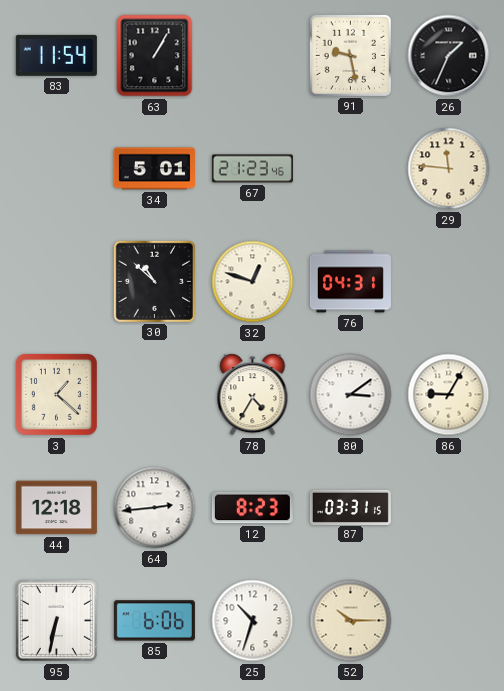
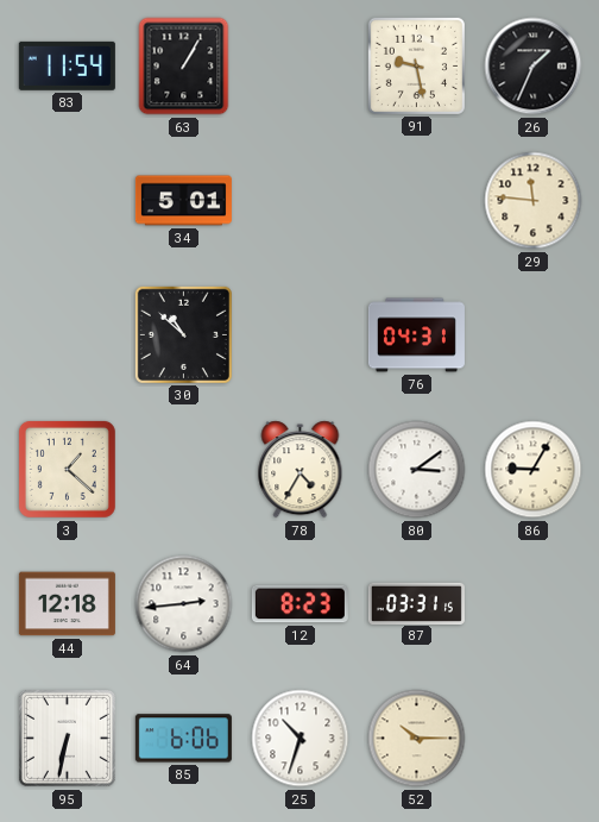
67: 21:23 -> none
32: 12:48 -> none
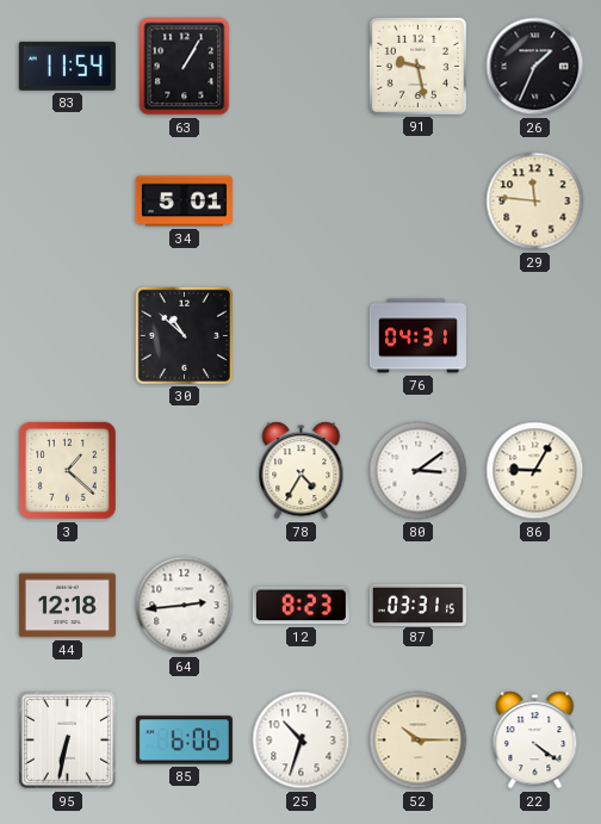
22: none -> 4:21
